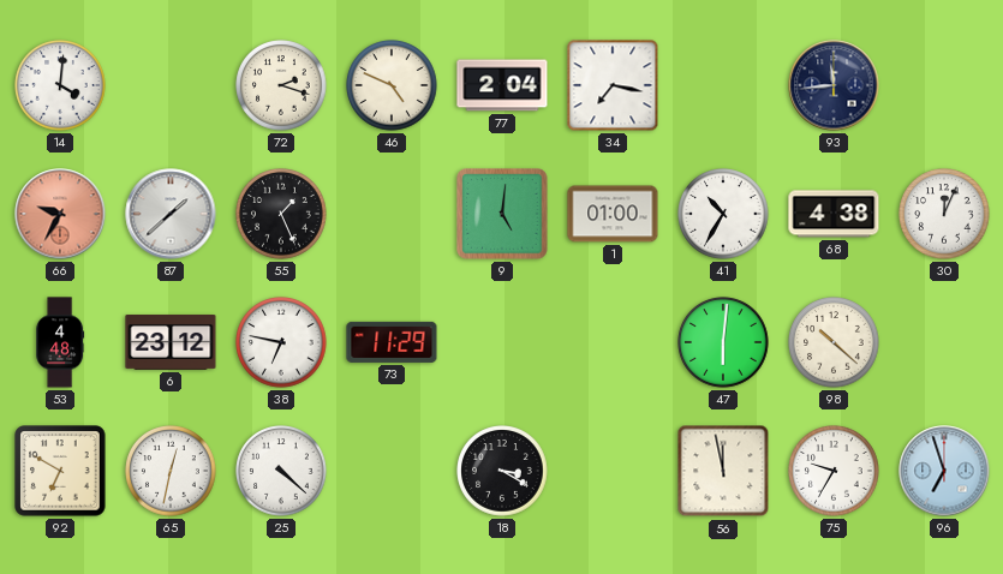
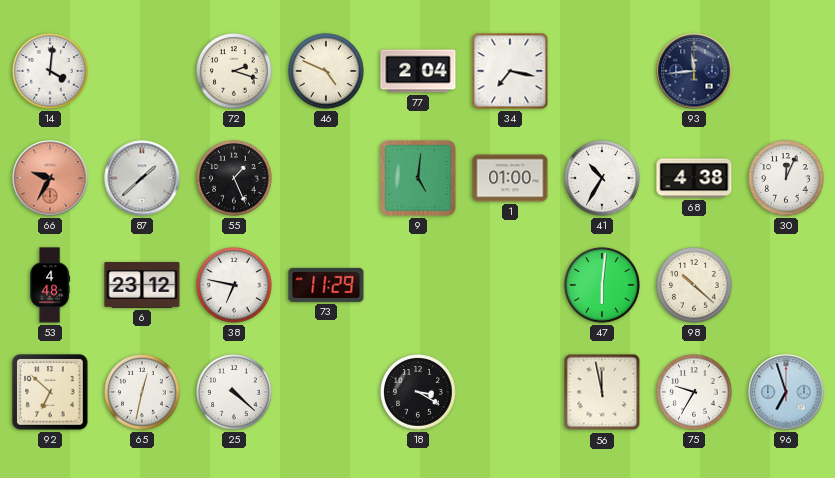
92: 6:50 -> 6:52
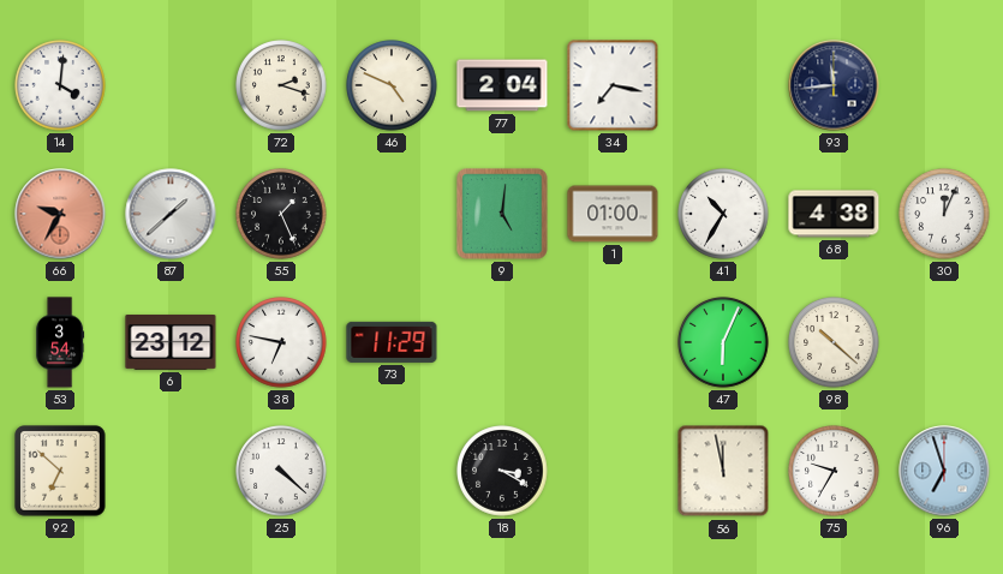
53: 4:48 -> 3:54
47: 6:01 -> 6:04
65: 12:32 -> none
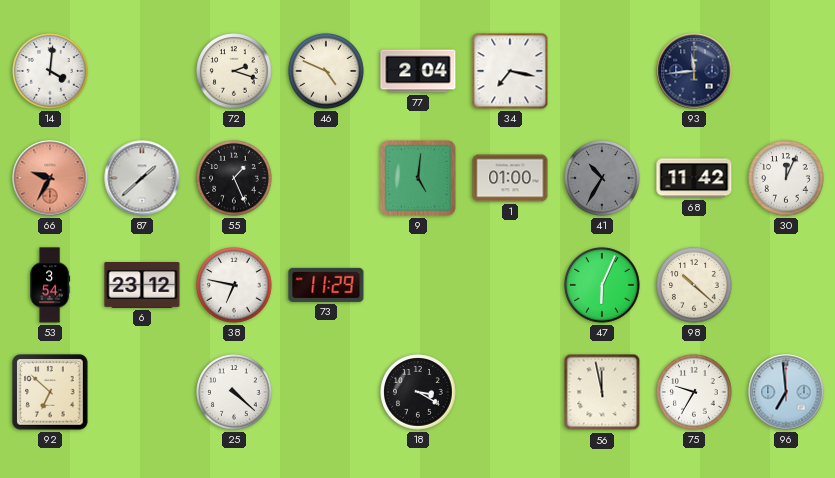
41 dial: white -> grey
68: 4:38 -> 11:42
96: 6:57 -> 6:59
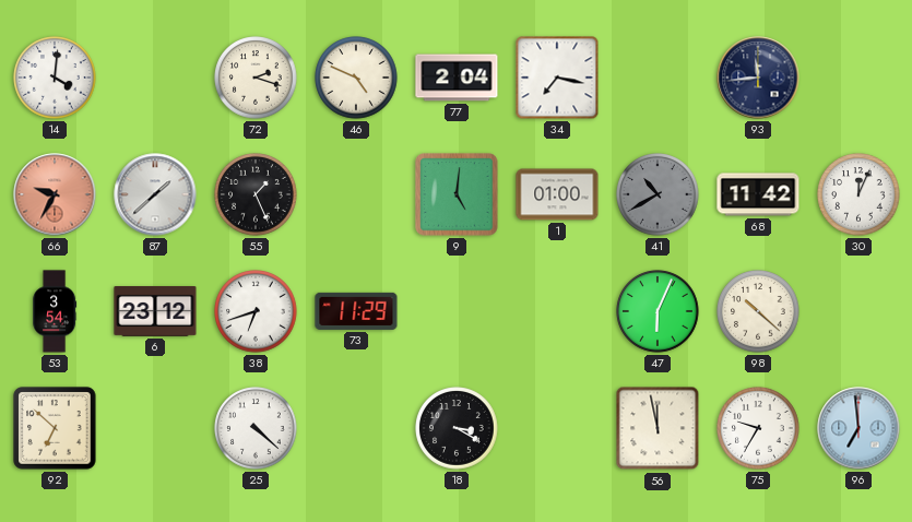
41: 10:35 -> 10:40
38: 6:47 -> 6:42
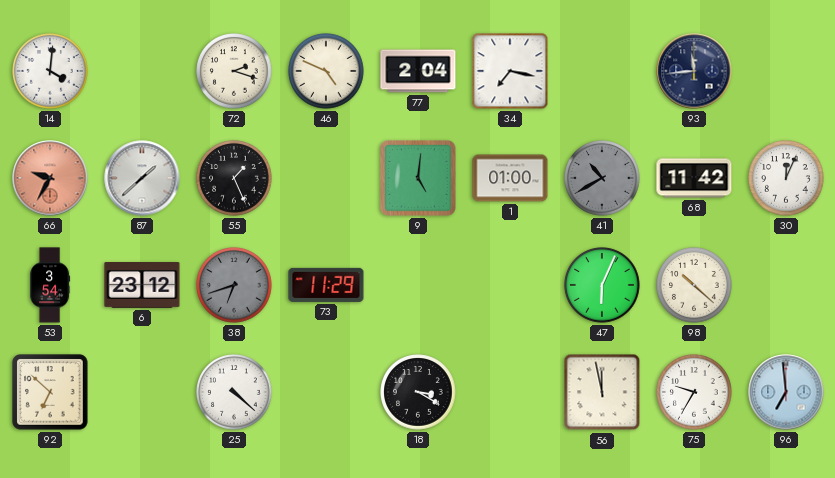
38 dial: white -> grey
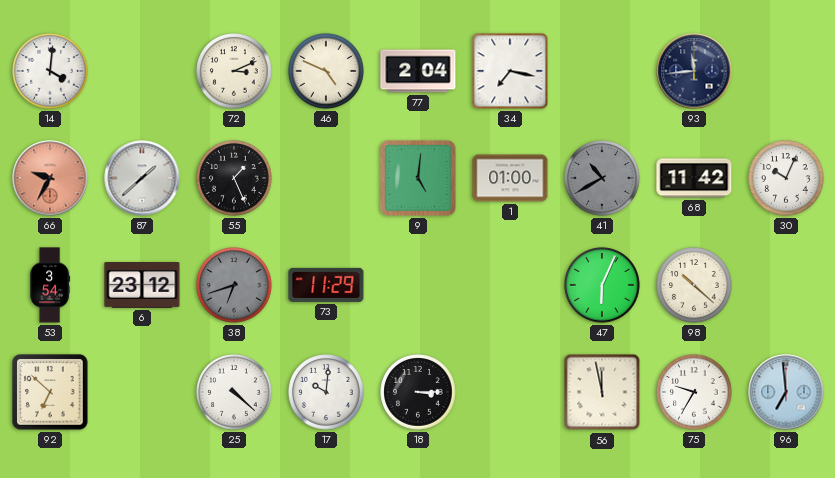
72: 2:18 -> 3:11
30: 12:04 -> 10:04
17: none -> 10:01
18: 3:20 -> 3:15
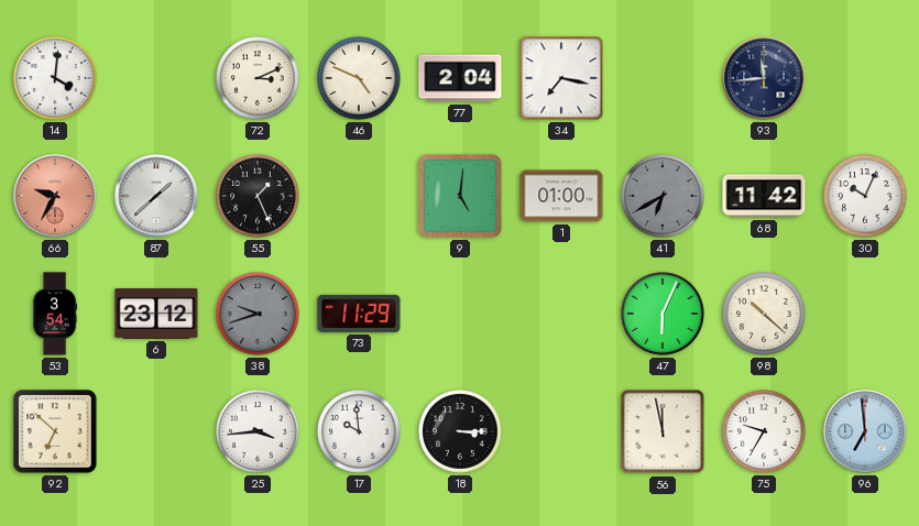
41: 10:40 -> 6:40
38: 6:42 -> 9:42
25: 4:22 -> 3:44
17: 10:01 -> 9:59
